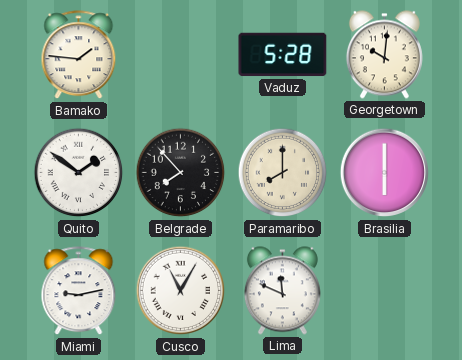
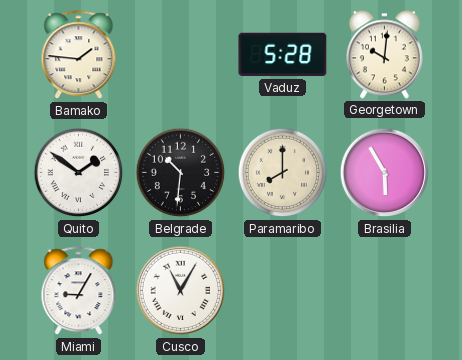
Belgrade: 7:53 -> 10:31
Brasilia: 6:00 -> 5:55
Miami: 9:13 -> 9:05
Lima: 11:49 -> none
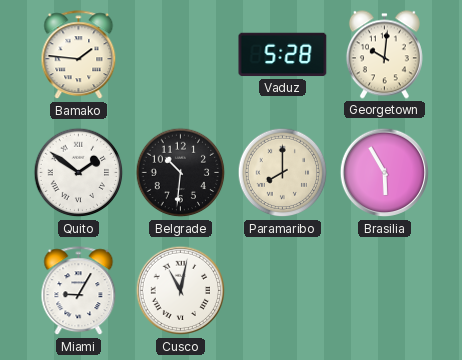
Cusco: 11:05 -> 11:02
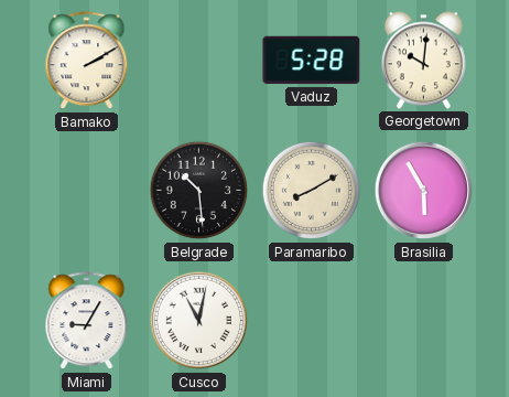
Bamako: 1:46 -> 2:10
Quito: 1:51 -> none
Belgrade: 10:31 -> 10:29
Paramaribo: 8:00 -> 8:10
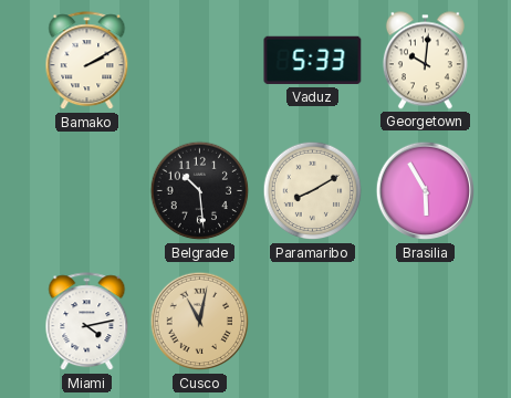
Vaduz: 5:28 -> 5:33
Miami: 9:05 -> 4:13
Cusco dial: white -> champagne
